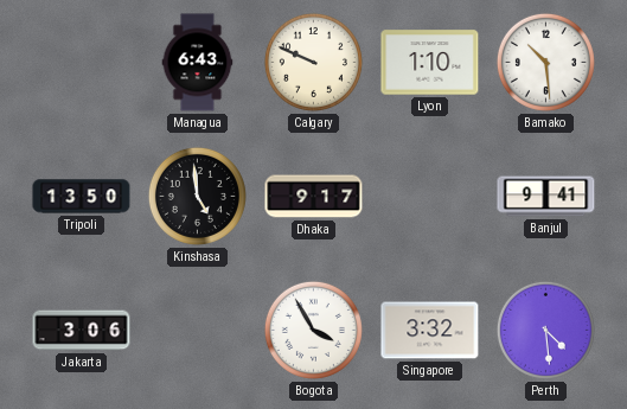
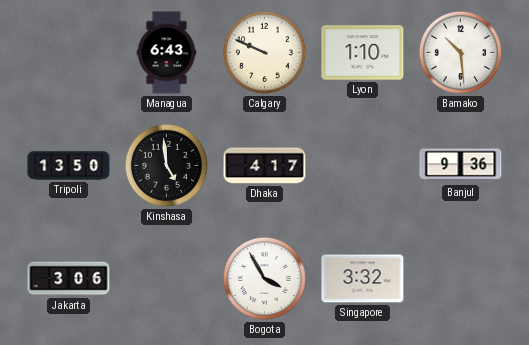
Dhaka: 9:17 -> 4:17
Banjul: 9:41 -> 9:36
Perth: 4:29 -> none
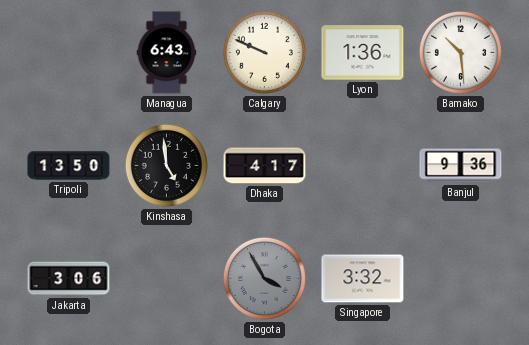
Lyon: 1:10 -> 1:36
Bogota dial: white -> grey
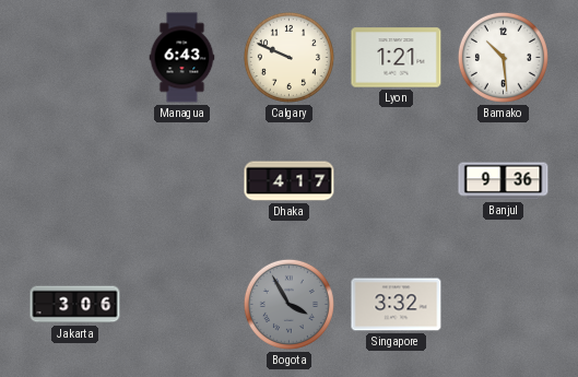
Lyon: 1:36 -> 1:21
Tripoli: 13:50 -> none
Kinshasa: 4:59 -> none
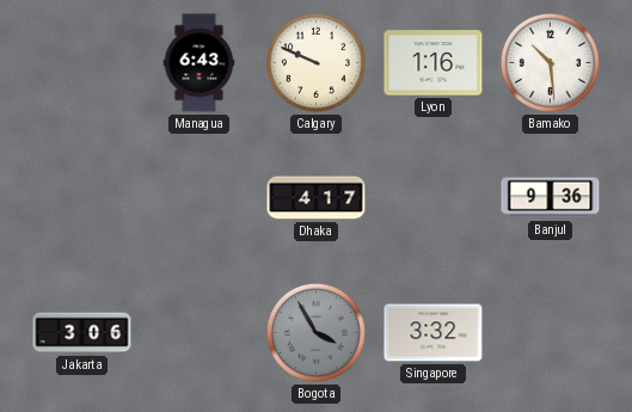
Lyon: 1:21 -> 1:16
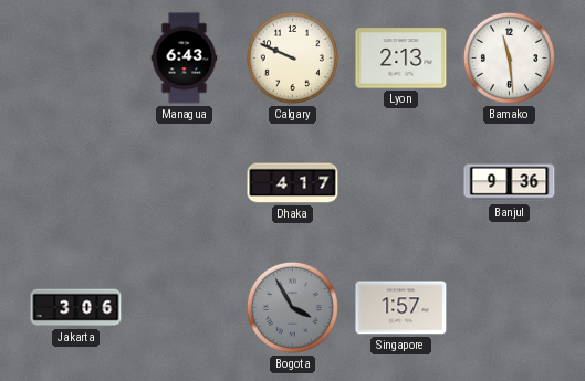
Lyon: 1:16 -> 2:13
Bamako: 10:29 -> 11:29
Singapore: 3:32 -> 1:57
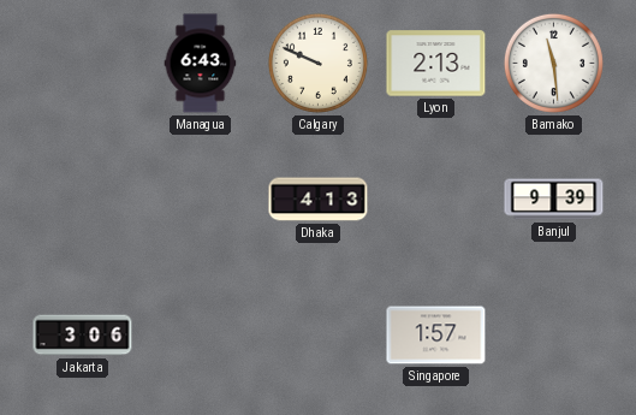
Dhaka: 4:17 -> 4:13
Banjul: 9:36 -> 9:39
Bogota: 3:55 -> none
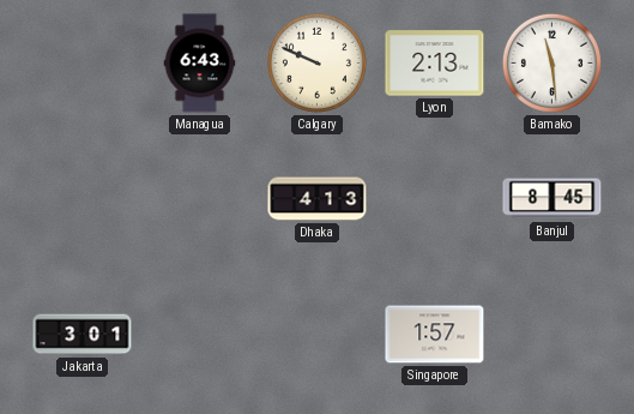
Banjul: 9:39 -> 8:45
Jakarta: 3:06 -> 3:01
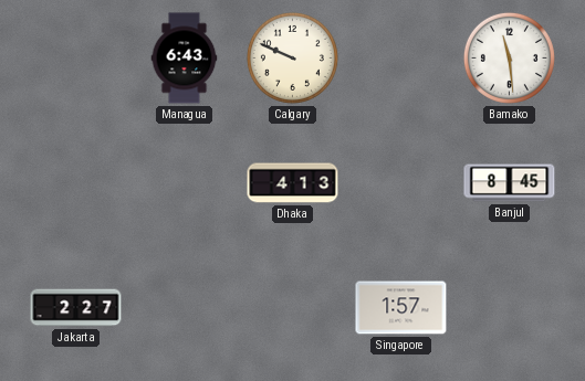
Lyon: 2:13 -> none
Jakarta: 3:01 -> 2:27
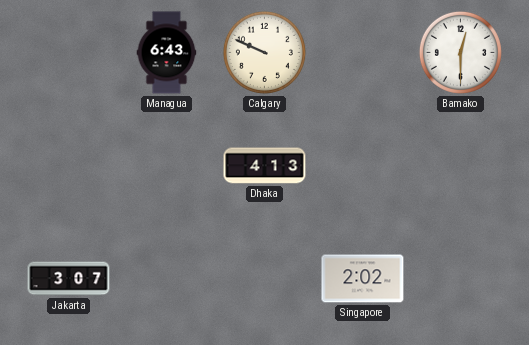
Bamako: 11:29 -> 12:30
Banjul: 8:45 -> none
Jakarta: 2:27 -> 3:07
Singapore: 1:57 -> 2:02
